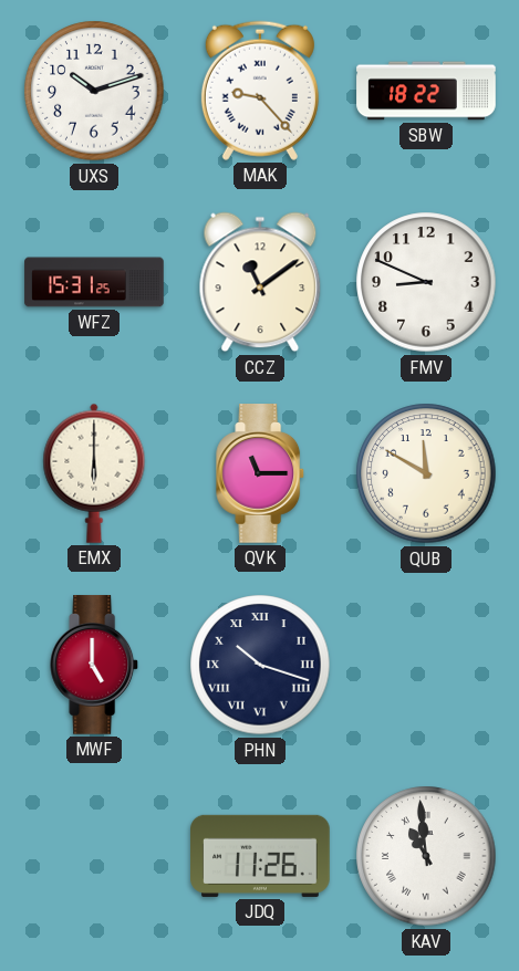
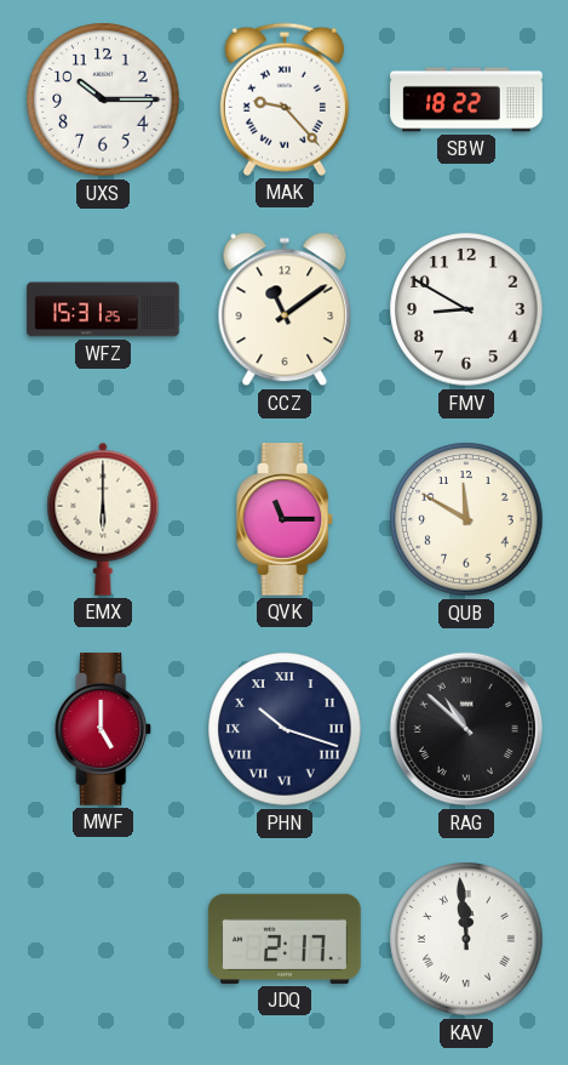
UXS: 10:12 -> 10:15
FMV: 8:49 -> 8:50
RAG: none -> 10:52
JDQ: 11:26 -> 2:17
KAV: 10:59 -> 11:59
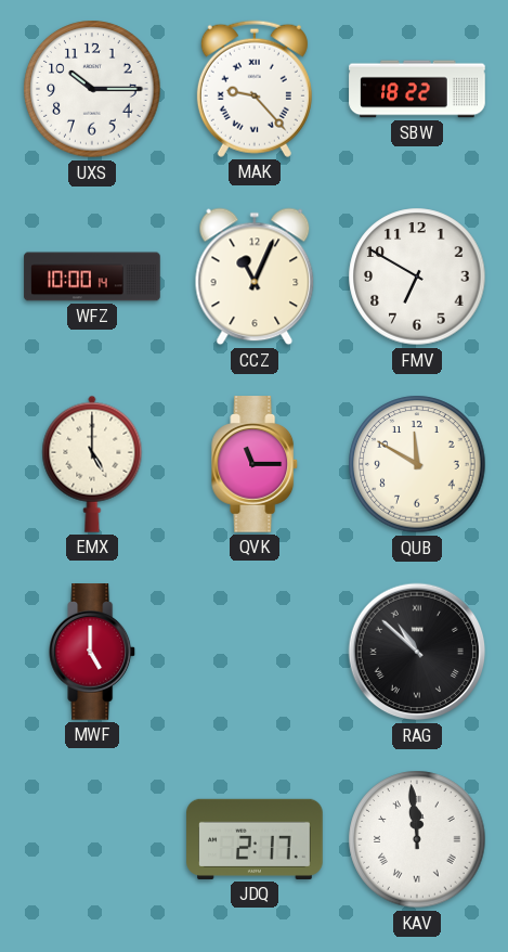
WFZ: 15:31 -> 10:00
CCZ: 11:09 -> 11:04
FMV: 8:50 -> 6:50
EMX: 6:00 -> 5:00
PHN: 10:18 -> none
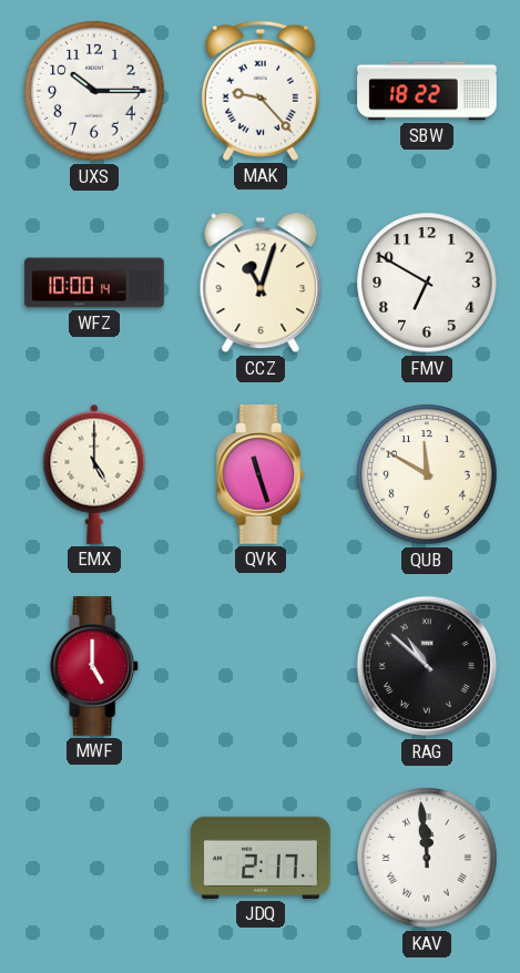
CCZ: 11:04 -> 11:03
QVK: 11:15 -> 11:27
